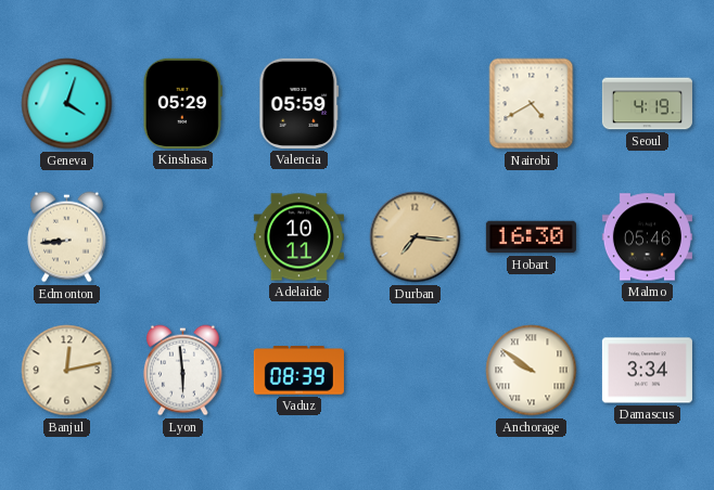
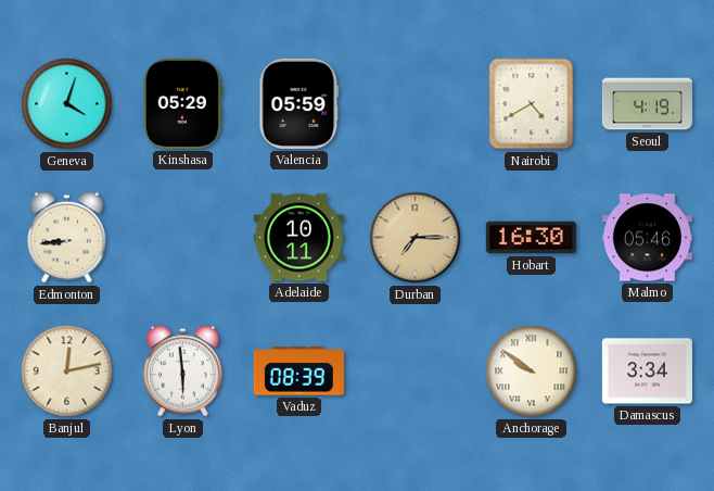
Durban: 7:16 -> 7:15
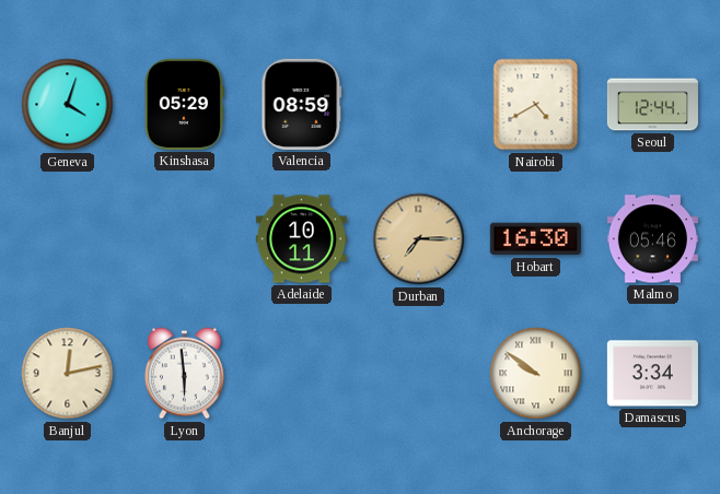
Valencia: 05:59 -> 08:59
Seoul: 4:19 -> 12:44
Edmonton: 8:44 -> none
Vaduz: 08:39 -> none
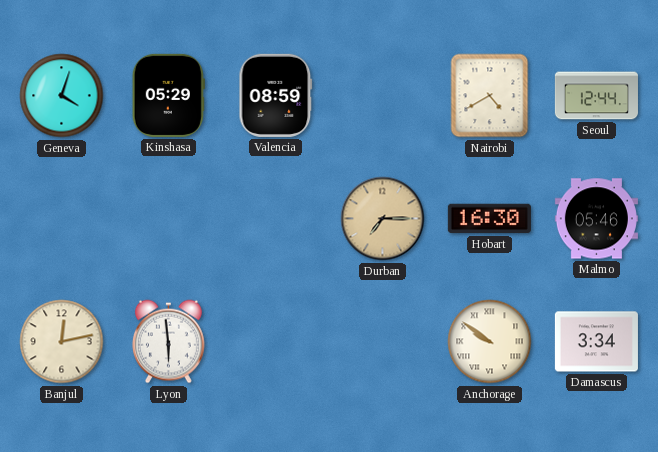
Adelaide: 10:11 -> none
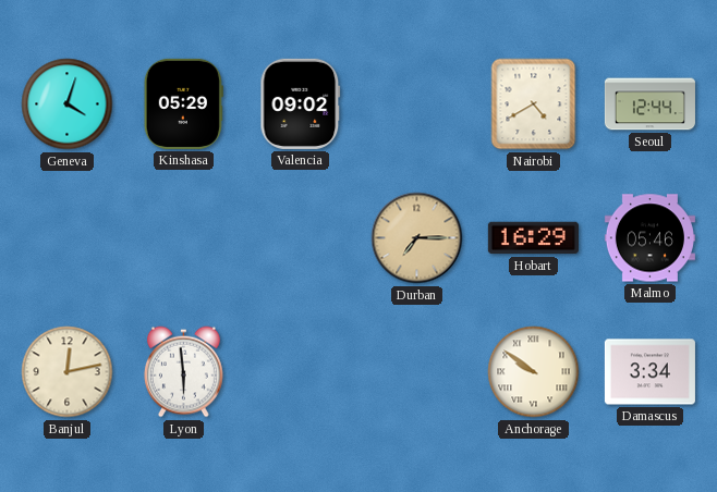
Valencia: 08:59 -> 09:02
Hobart: 16:30 -> 16:29
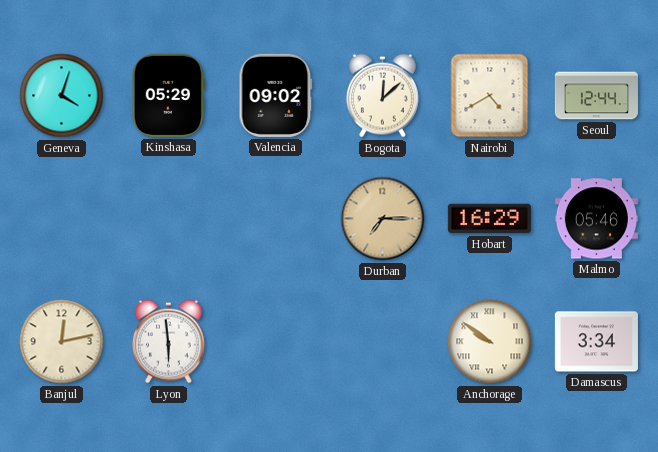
Bogota: none -> 12:08
